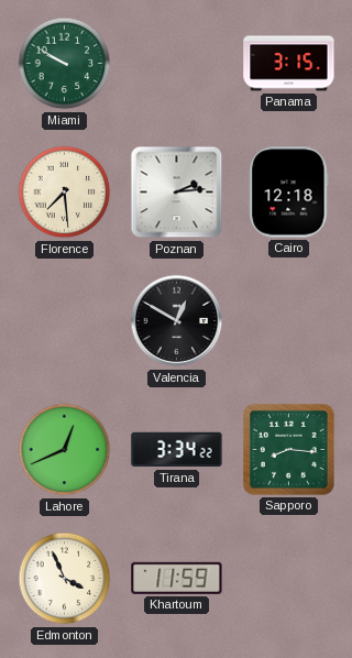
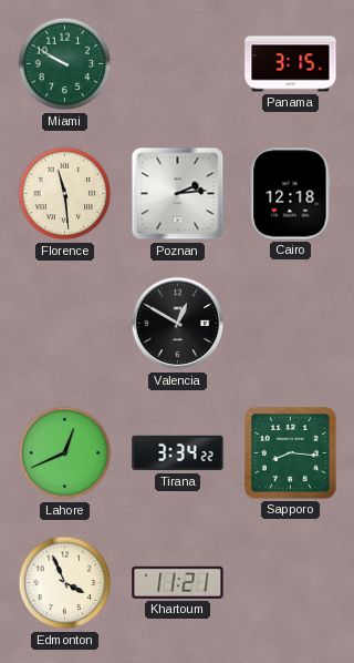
Florence: 7:29 -> 11:29
Khartoum: 11:59 -> 11:21
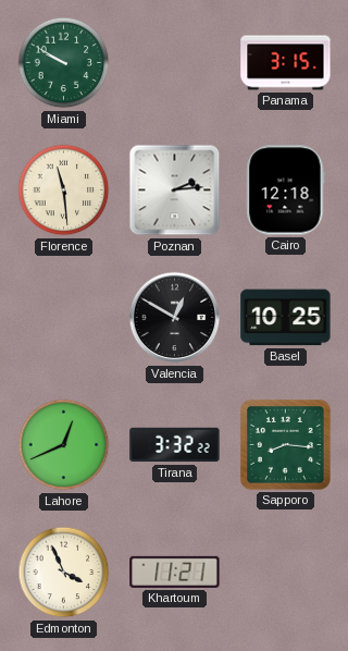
Basel: none -> 10:25
Tirana: 3:34 -> 3:32
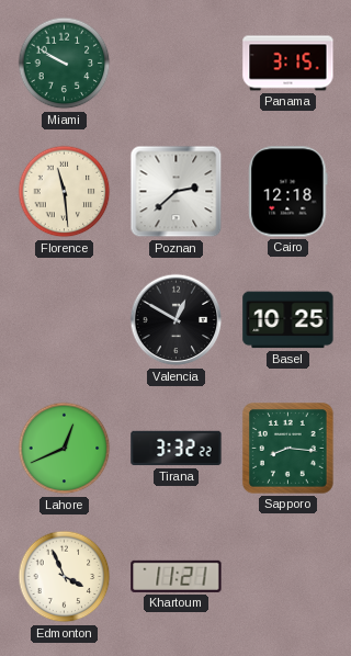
Poznan: 2:14 -> 2:38
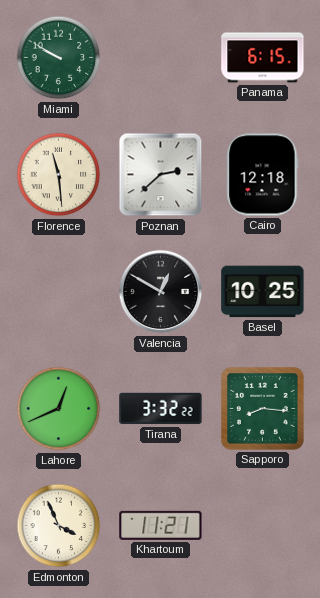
Panama: 3:15 -> 6:15
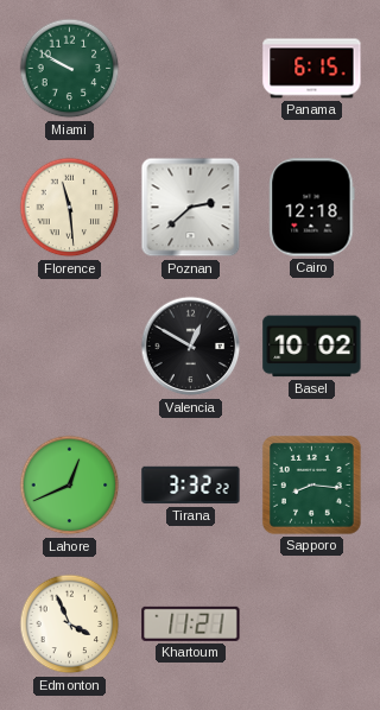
Basel: 10:25 -> 10:02
